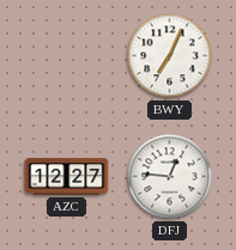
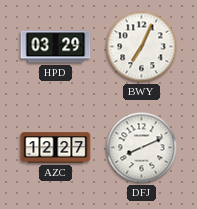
HPD: none -> 03:29
DFJ: 12:46 -> 8:11
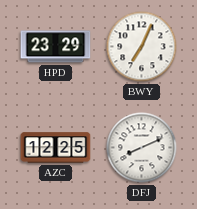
HPD: 03:29 -> 23:29
AZC: 12:27 -> 12:25
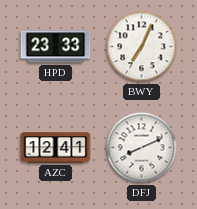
HPD: 23:29 -> 23:33
AZC: 12:25 -> 12:41
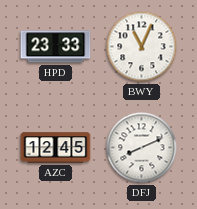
BWY: 7:04 -> 11:04
AZC: 12:41 -> 12:45
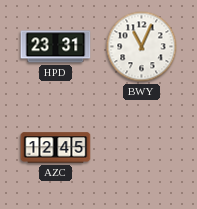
HPD: 23:33 -> 23:31
DFJ: 8:11 -> none
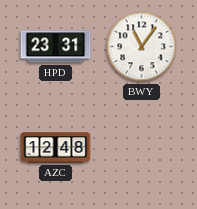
BWY: 11:04 -> 11:06
AZC: 12:45 -> 12:48
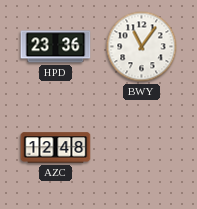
HPD: 23:31 -> 23:36
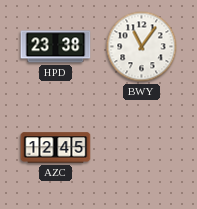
HPD: 23:36 -> 23:38
AZC: 12:48 -> 12:45
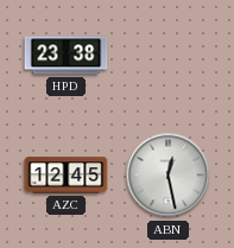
BWY: 11:06 -> none
ABN: none -> 12:28
